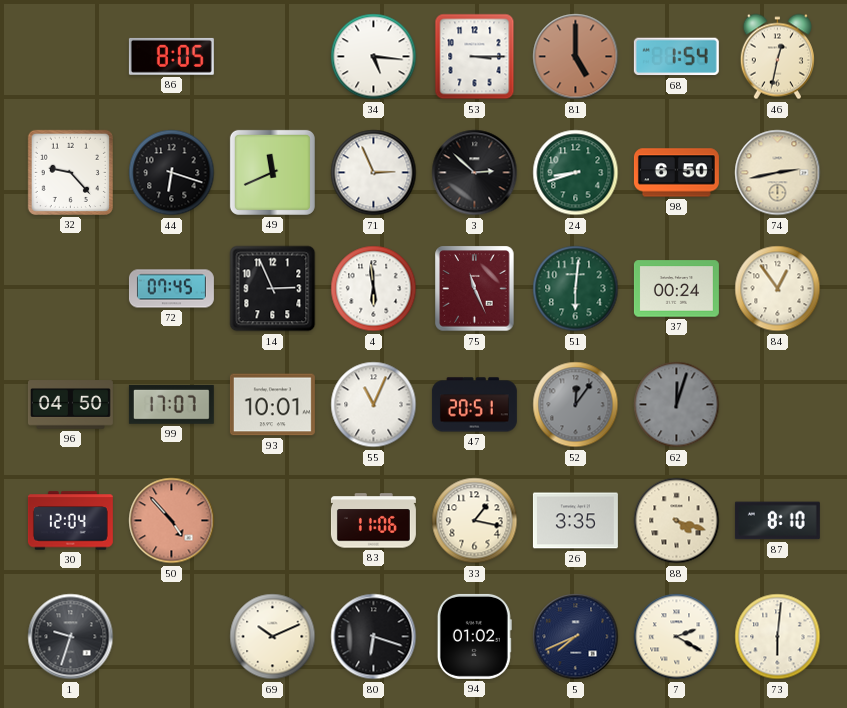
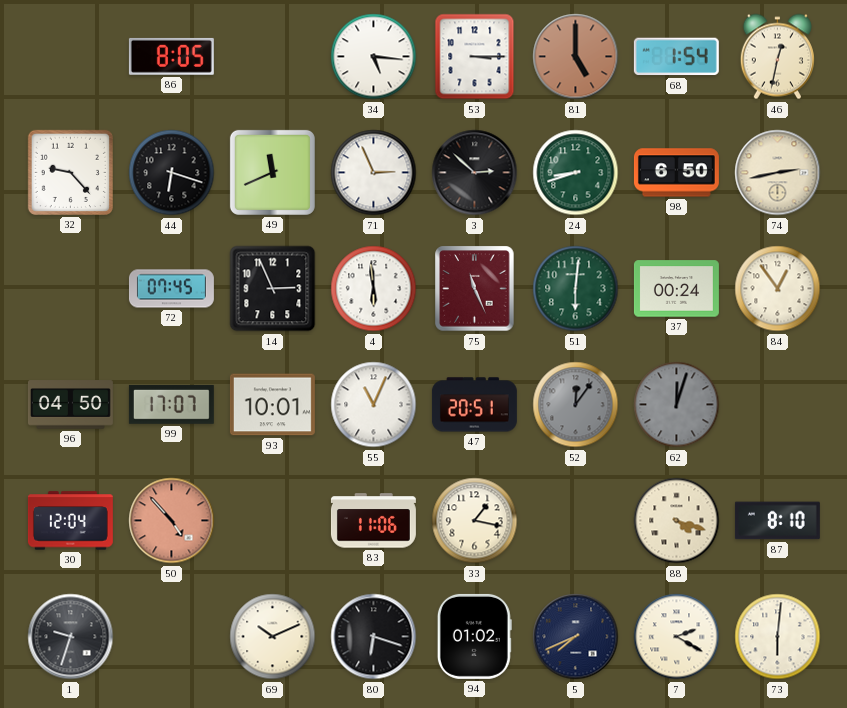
26: 3:35 -> none
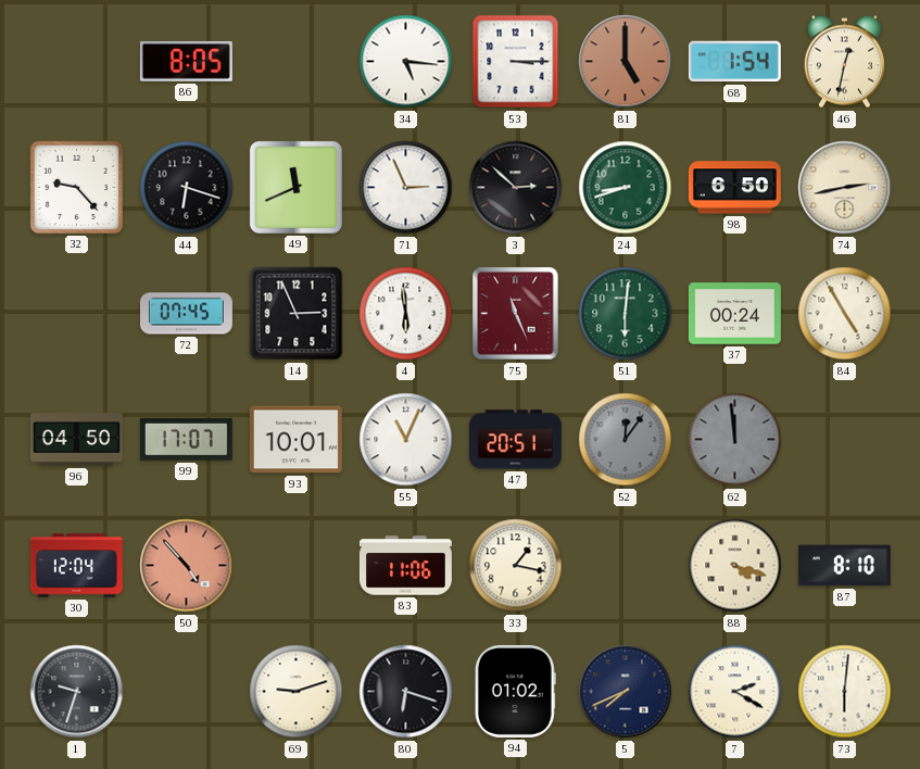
84: 12:54 -> 4:55
62: 12:03 -> 11:59
69: 10:11 -> 9:12
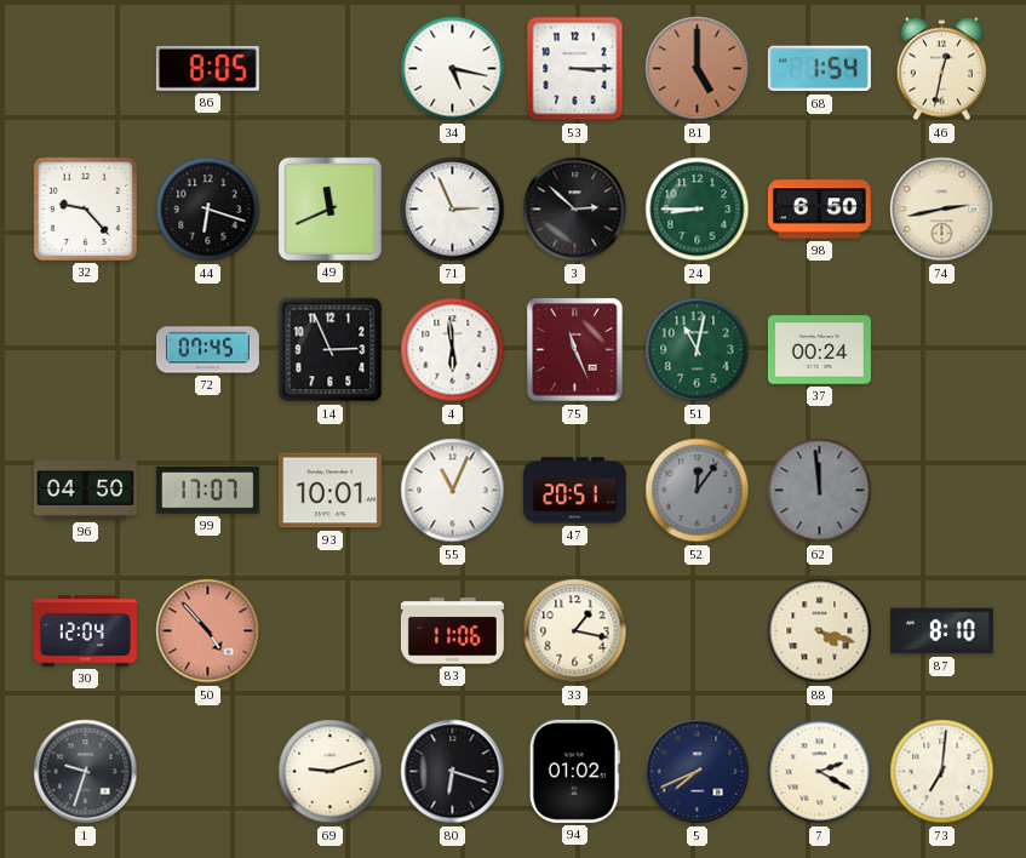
34: 5:16 -> 5:17
24: 8:42 -> 8:45
51: 6:01 -> 11:02
84: 4:55 -> none
73: 6:01 -> 7:01
